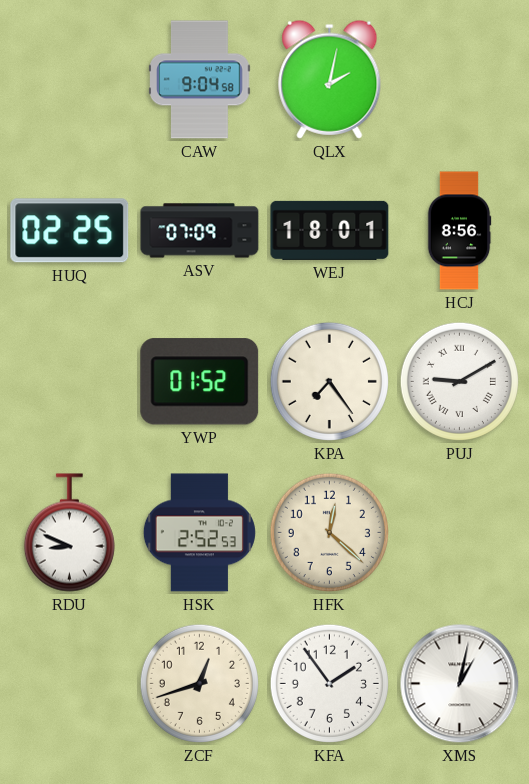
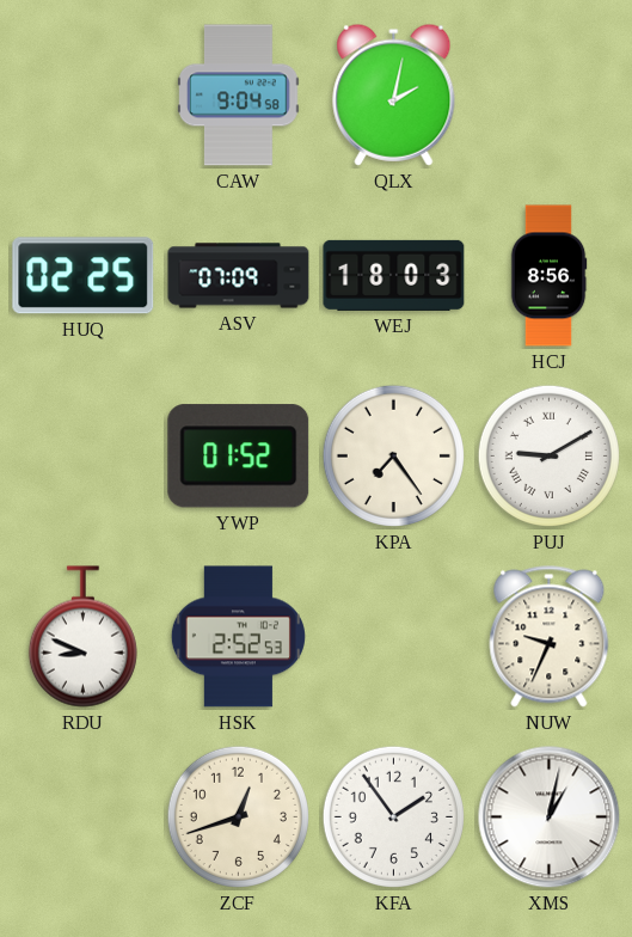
WEJ: 18:01 -> 18:03
HFK: 12:22 -> none
NUW: none -> 9:34
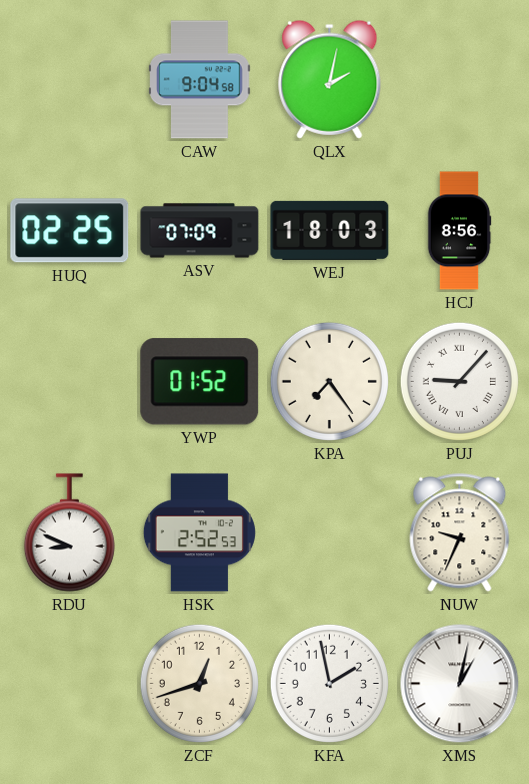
PUJ: 9:10 -> 9:07
KFA: 1:54 -> 1:58
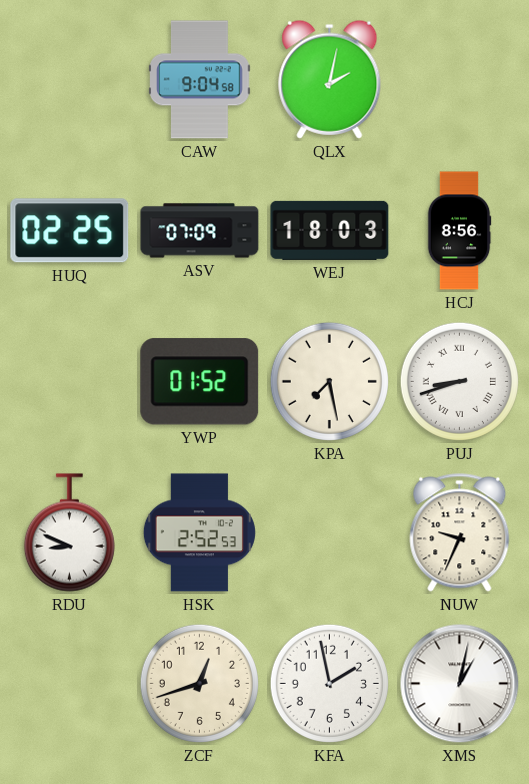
KPA: 7:24 -> 7:28
PUJ: 9:07 -> 8:42
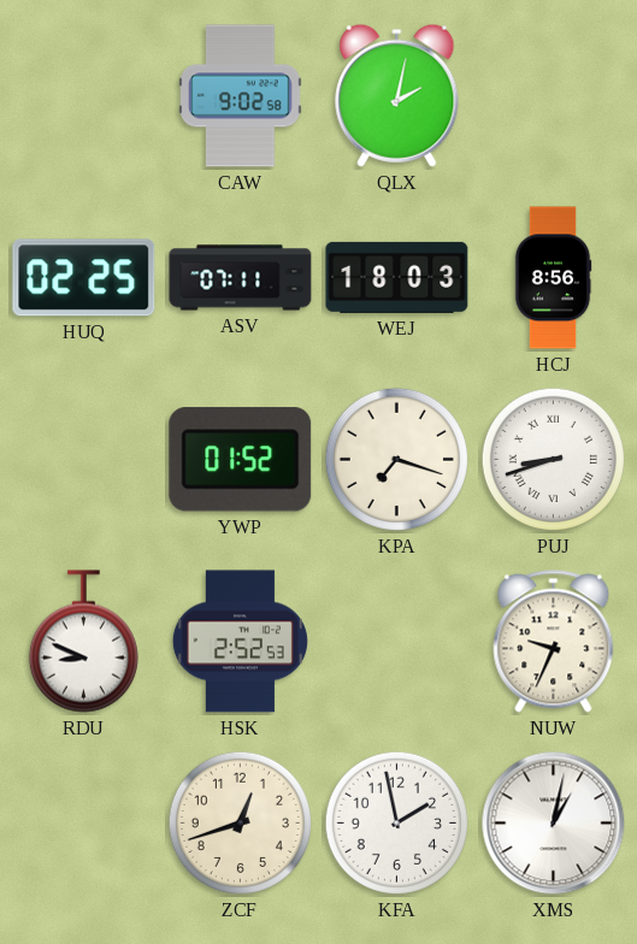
CAW: 9:04 -> 9:02
ASV: 07:09 -> 07:11
KPA: 7:28 -> 7:18
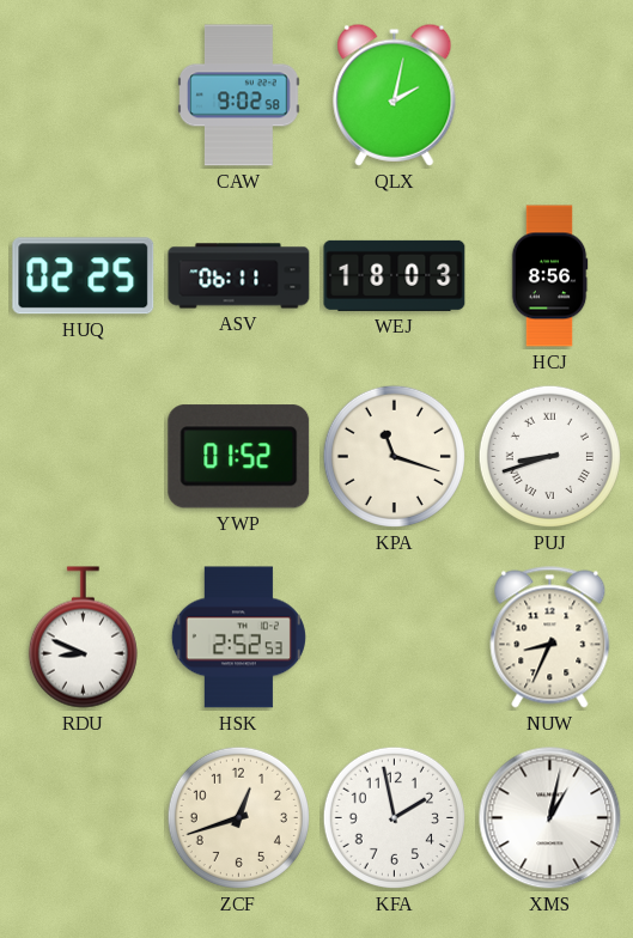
ASV: 07:11 -> 06:11
KPA: 7:18 -> 11:18
NUW: 9:34 -> 8:34
